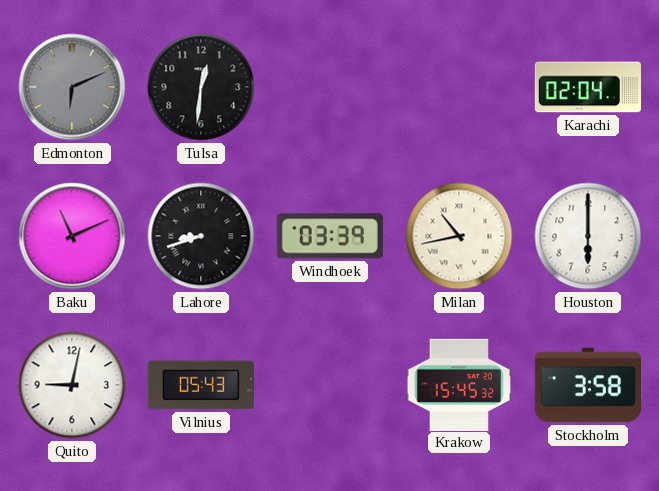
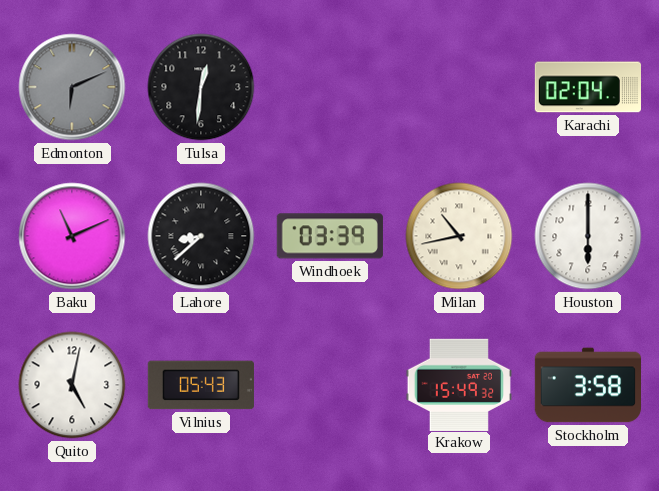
Lahore: 8:42 -> 8:38
Quito: 9:02 -> 5:02
Krakow: 15:45 -> 15:49
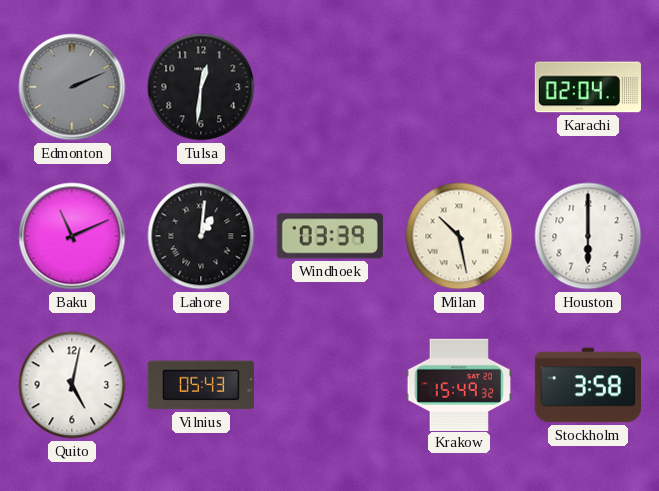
Edmonton: 6:11 -> 2:11
Lahore: 8:38 -> 1:01
Milan: 10:43 -> 10:28
